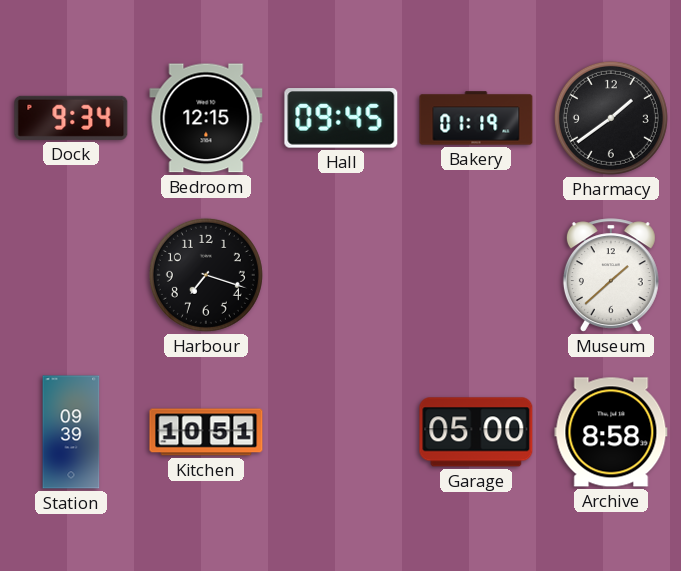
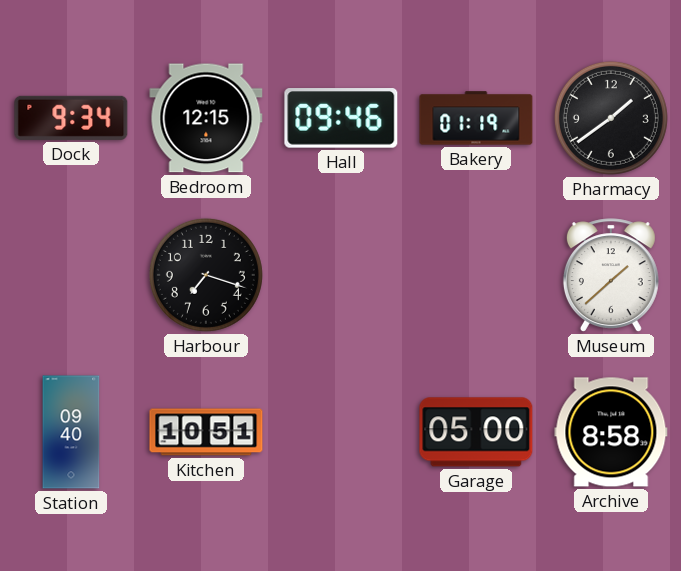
Hall: 09:45 -> 09:46
Station: 09:39 -> 09:40
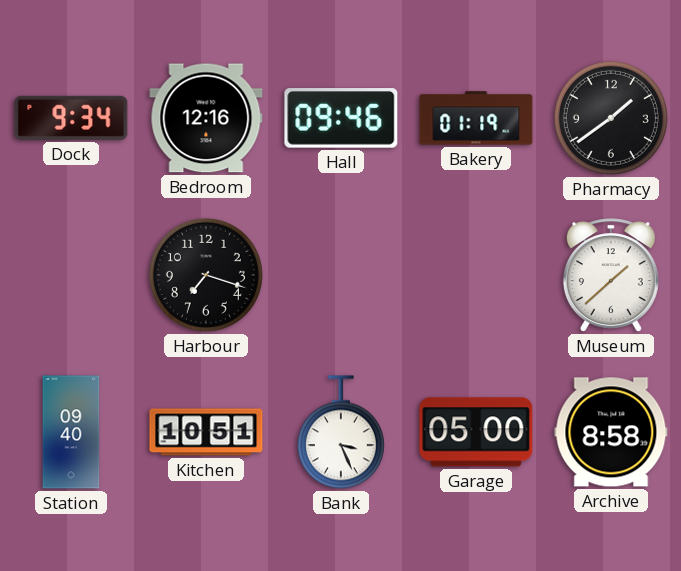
Bedroom: 12:15 -> 12:16
Bank: none -> 3:26
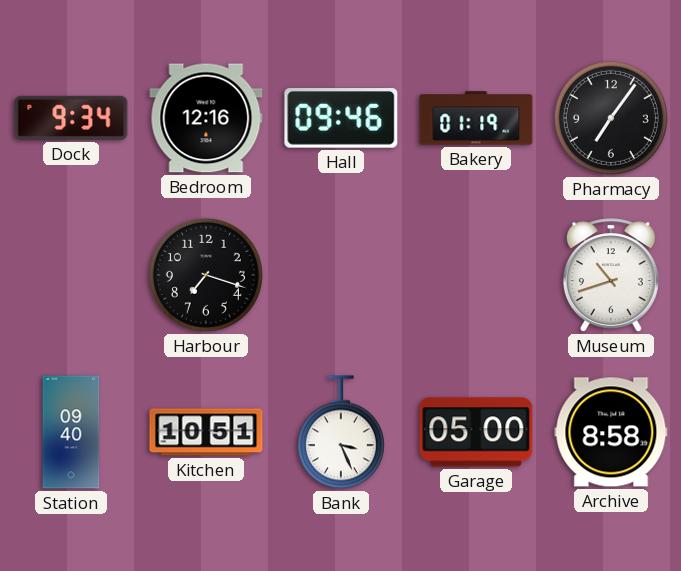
Pharmacy: 1:39 -> 7:06
Museum: 1:38 -> 10:42
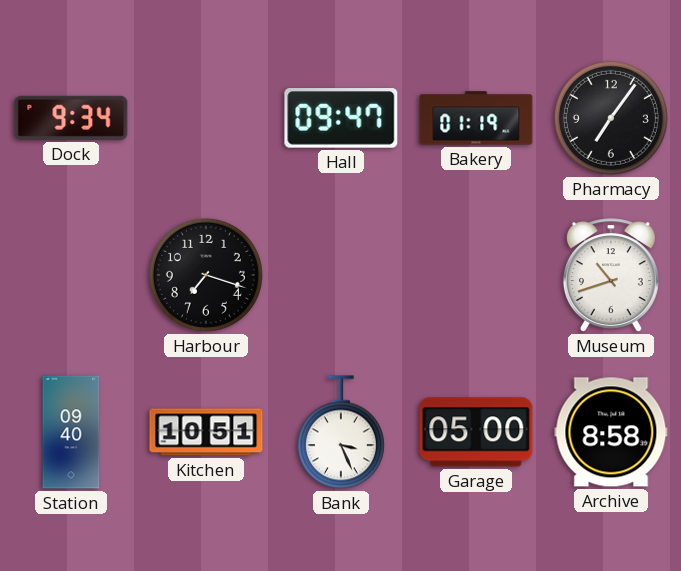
Bedroom: 12:16 -> none
Hall: 09:46 -> 09:47
